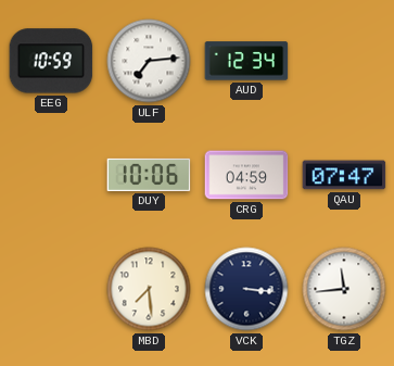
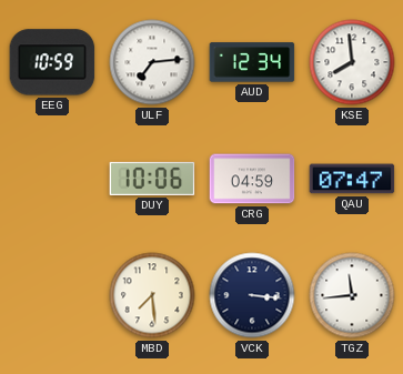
KSE: none -> 7:59
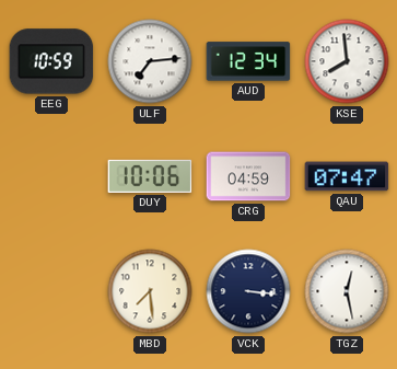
TGZ: 11:44 -> 12:28
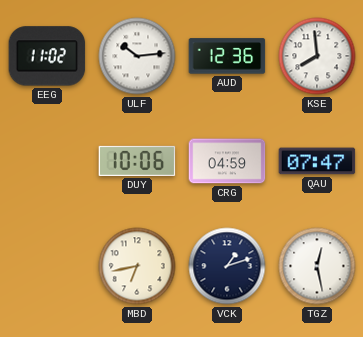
EEG: 10:59 -> 11:02
ULF: 7:14 -> 10:14
AUD: 12:34 -> 12:36
MBD: 7:29 -> 6:43
VCK: 3:16 -> 1:12
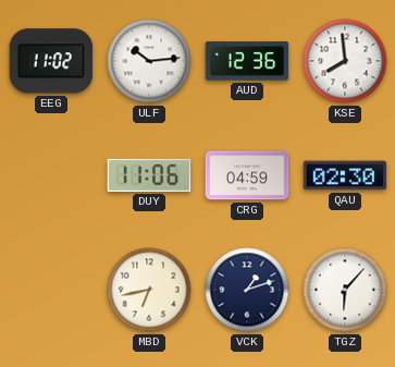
DUY: 10:06 -> 11:06
QAU: 07:47 -> 02:30
TGZ: 12:28 -> 6:07
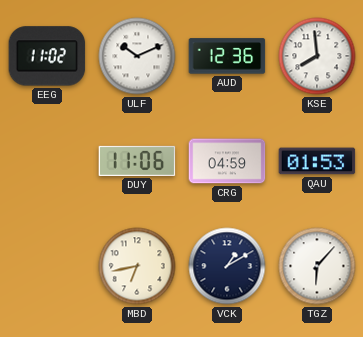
ULF: 10:14 -> 10:11
QAU: 02:30 -> 01:53
VCK: 1:12 -> 1:10
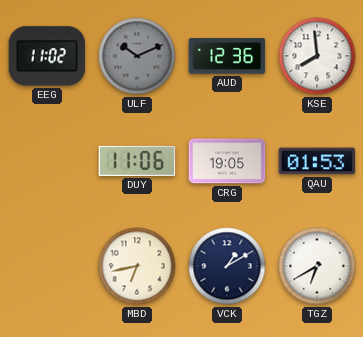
ULF dial: white -> grey
CRG: 04:59 -> 19:05
TGZ: 6:07 -> 6:40
